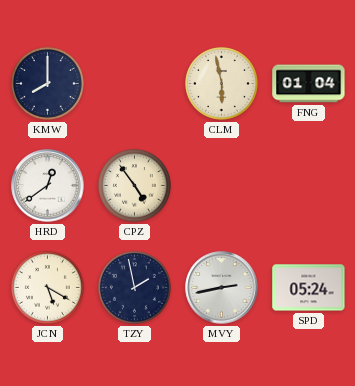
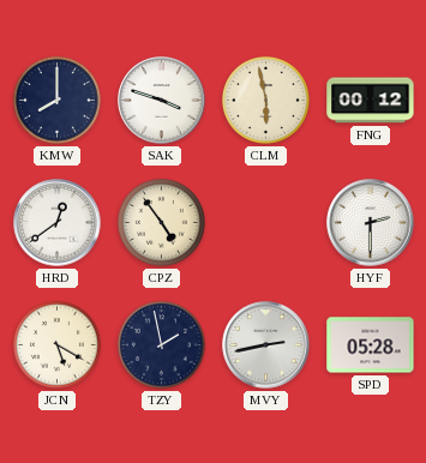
SAK: none -> 3:48
FNG: 01:04 -> 00:12
HYF: none -> 2:30
SPD: 05:24 -> 05:28
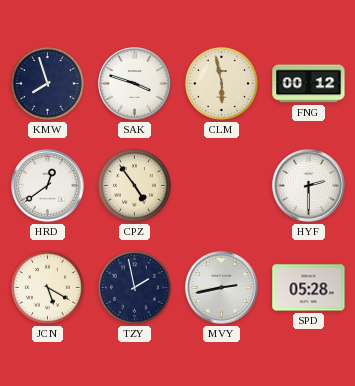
KMW: 8:00 -> 7:57
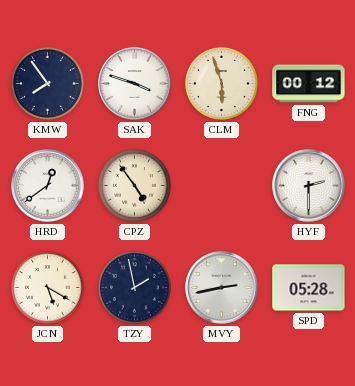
KMW: 7:57 -> 7:54
CLM: 5:58 -> 5:57
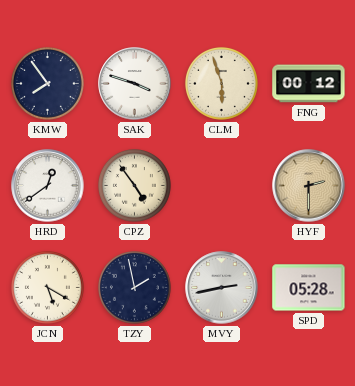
HYF dial: white -> champagne
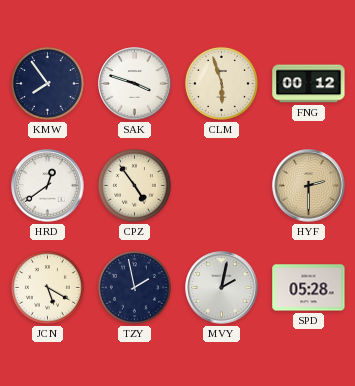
MVY: 2:43 -> 2:02
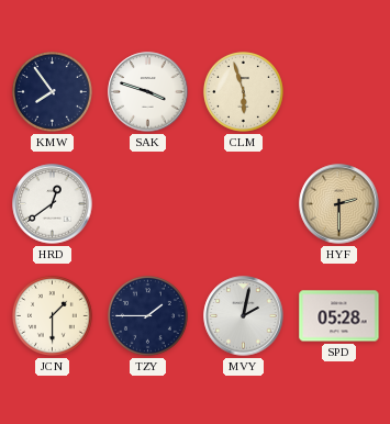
FNG: 00:12 -> none
CPZ: 4:54 -> none
JCN: 5:20 -> 1:30
TZY: 1:58 -> 1:45
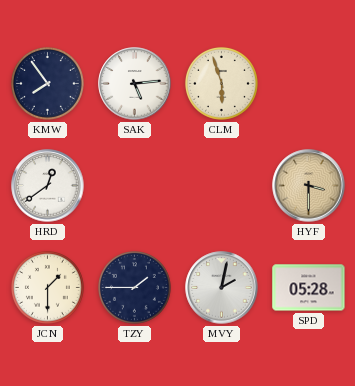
SAK: 3:48 -> 5:14
HYF: 2:30 -> 3:30
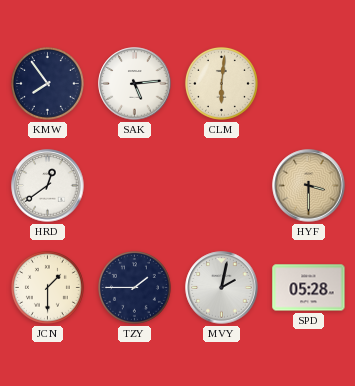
CLM: 5:57 -> 6:01
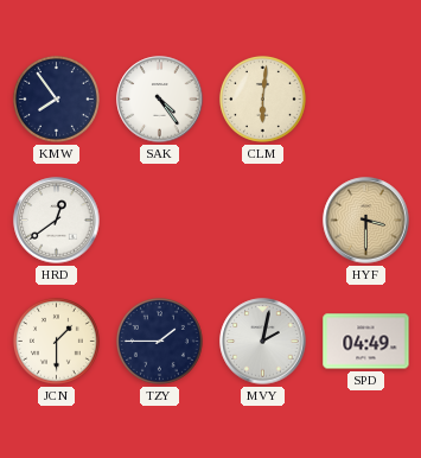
SAK: 5:14 -> 4:24
SPD: 05:28 -> 04:49
